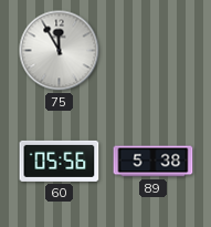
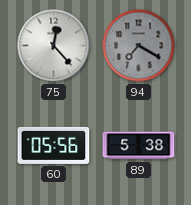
75: 11:55 -> 12:23
94: none -> 7:20
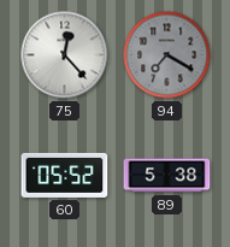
60: 05:56 -> 05:52
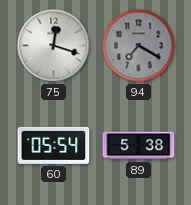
75: 12:23 -> 12:18
60: 05:52 -> 05:54
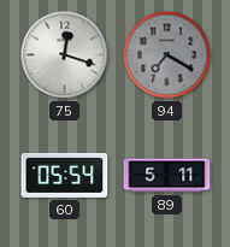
89: 5:38 -> 5:11
